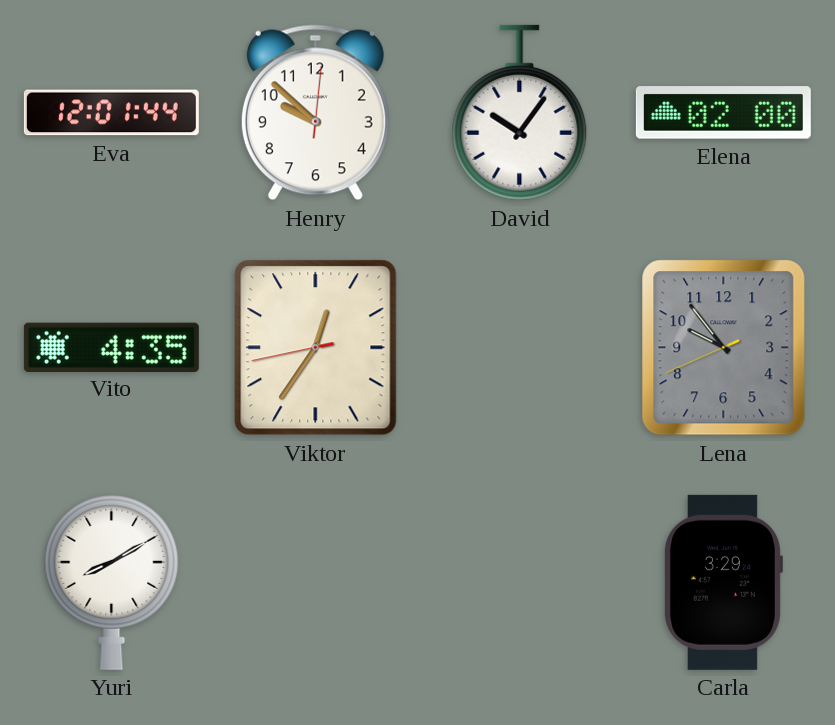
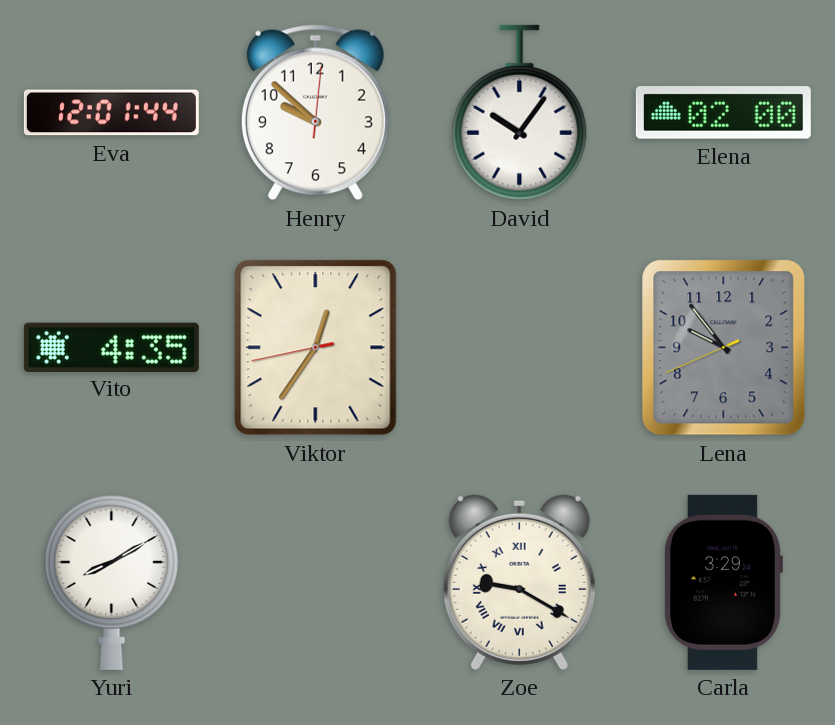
Zoe: none -> 9:20
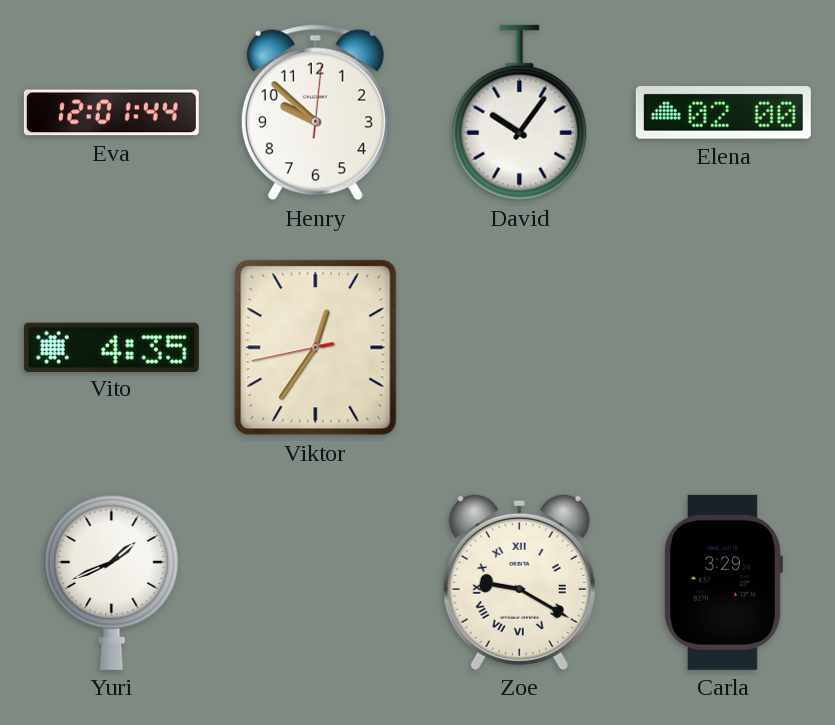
Lena: 9:53 -> none
Yuri: 8:10 -> 1:41
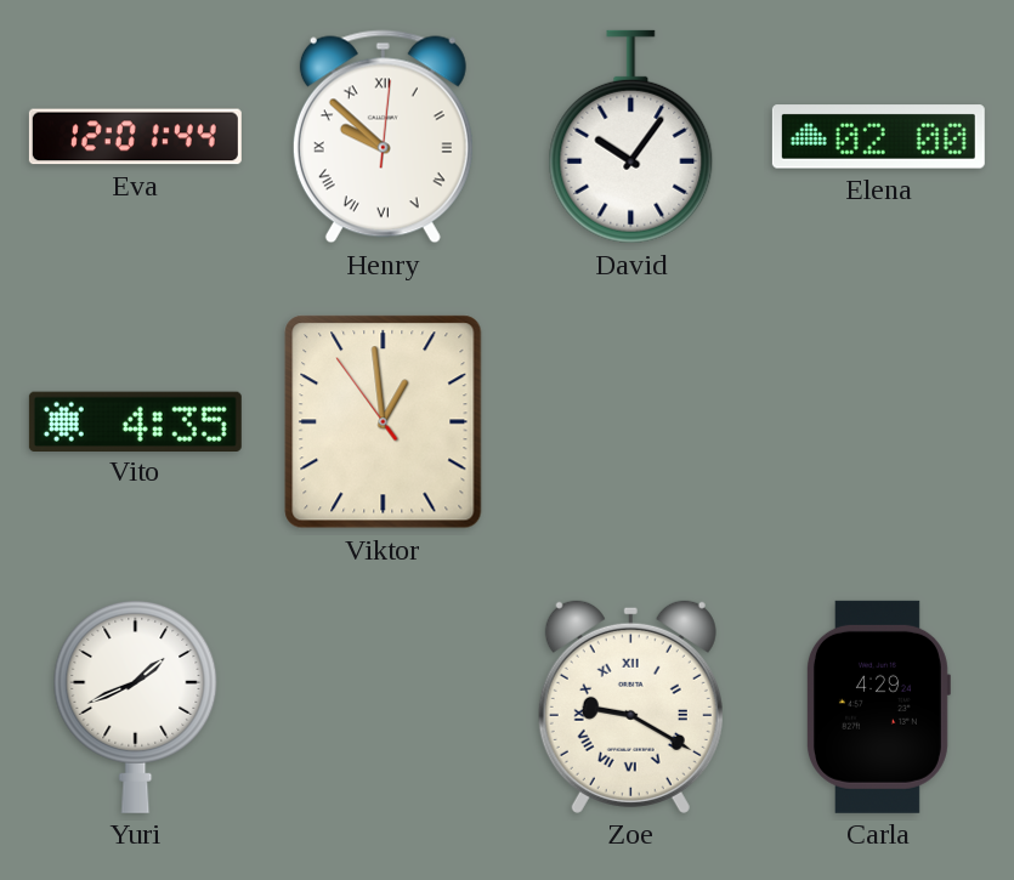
Henry numerals: Arabic -> Roman
Viktor: 12:35 -> 12:58
Carla: 3:29 -> 4:29
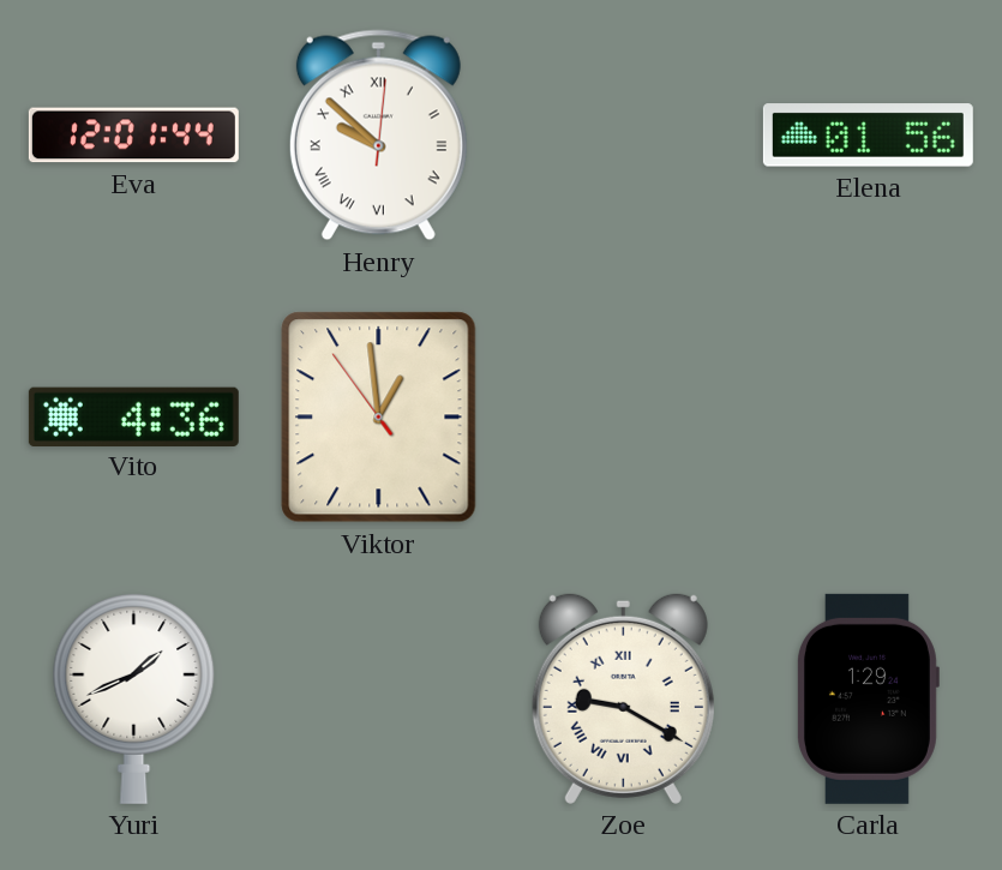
David: 10:06 -> none
Elena: 02:00 -> 01:56
Vito: 4:35 -> 4:36
Carla: 4:29 -> 1:29
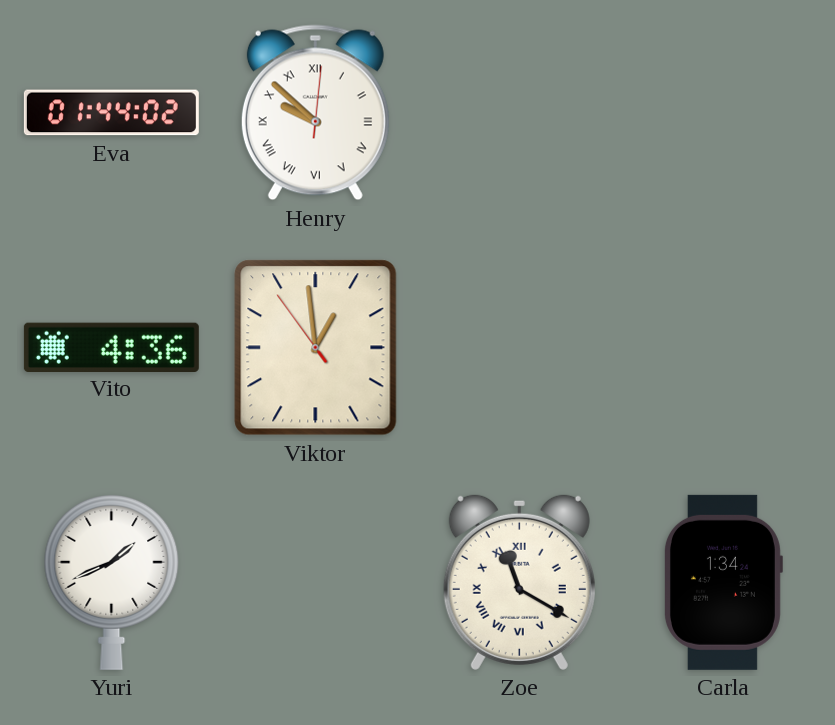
Eva: 12:01 -> 01:44
Elena: 01:56 -> none
Zoe: 9:20 -> 11:20
Carla: 1:29 -> 1:34
